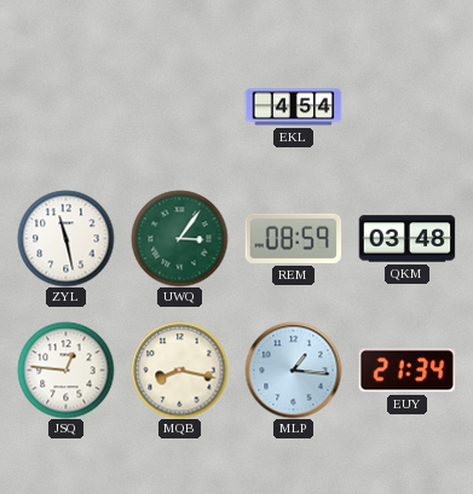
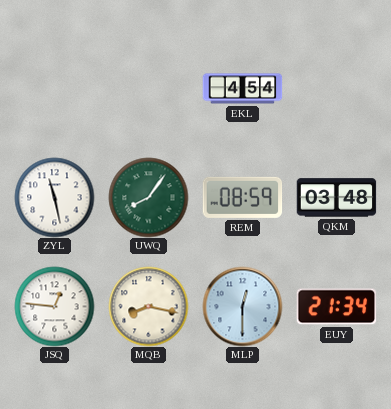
UWQ: 3:06 -> 8:06
MLP: 1:16 -> 12:30
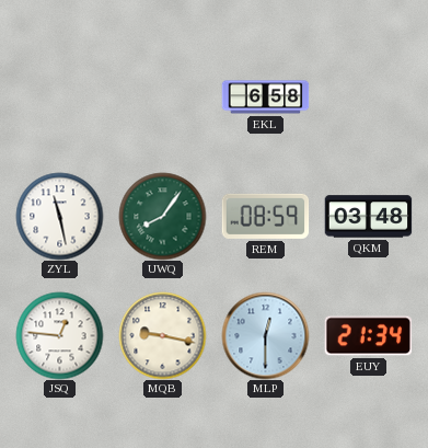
EKL: 4:54 -> 6:58
MQB: 8:17 -> 9:17
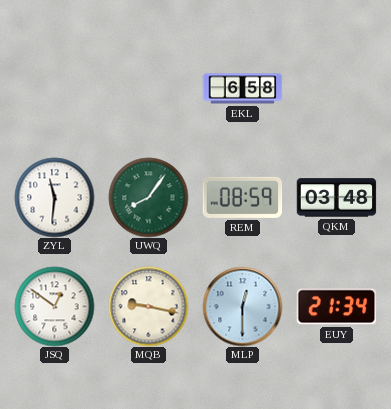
ZYL: 11:28 -> 11:31
JSQ: 12:46 -> 12:51
